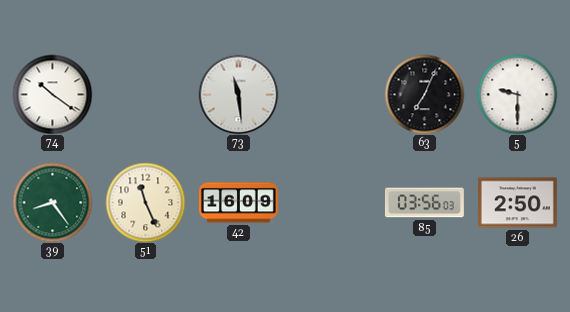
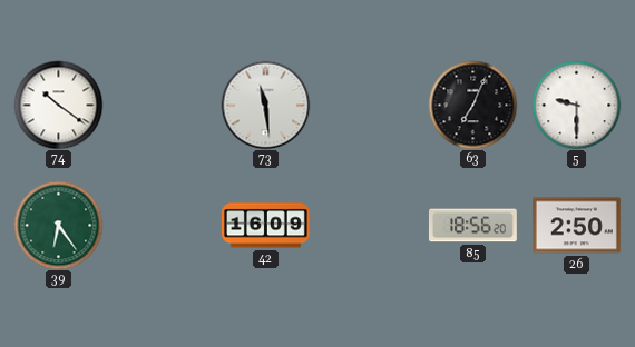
39: 8:24 -> 6:24
51: 11:26 -> none
85: 03:56 -> 18:56
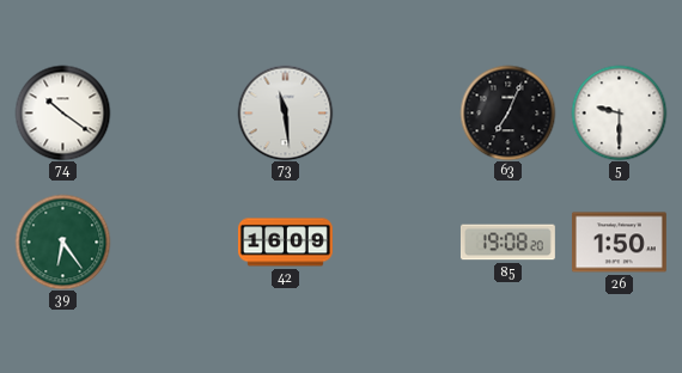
85: 18:56 -> 19:08
26: 2:50 -> 1:50
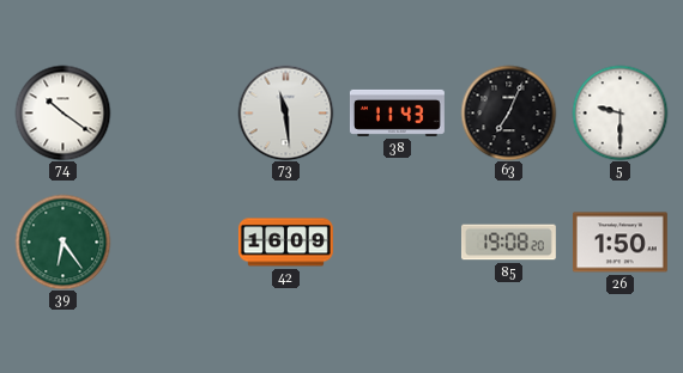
38: none -> 11:43
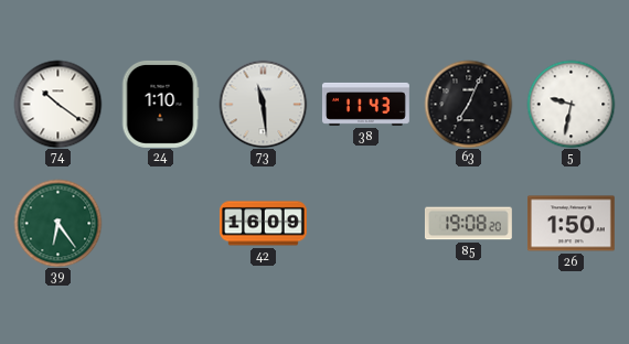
24: none -> 1:10
5: 9:30 -> 9:32
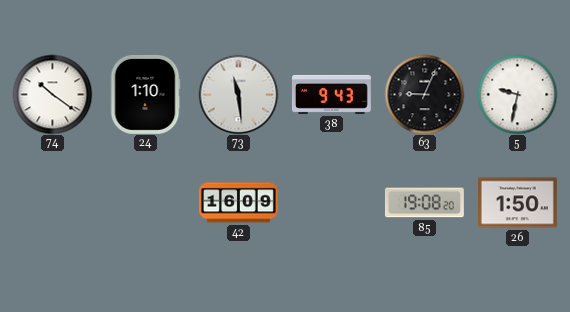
38: 11:43 -> 9:43
63: 7:04 -> 9:04
39: 6:24 -> none
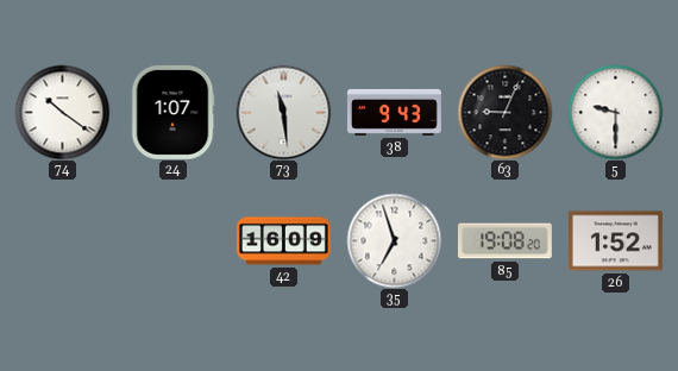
24: 1:10 -> 1:07
5: 9:32 -> 9:30
35: none -> 6:57
26: 1:50 -> 1:52
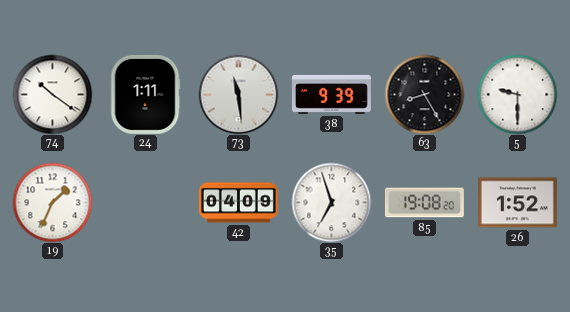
24: 1:07 -> 1:11
38: 9:43 -> 9:39
63: 9:04 -> 8:25
19: none -> 1:34
42: 16:09 -> 04:09
